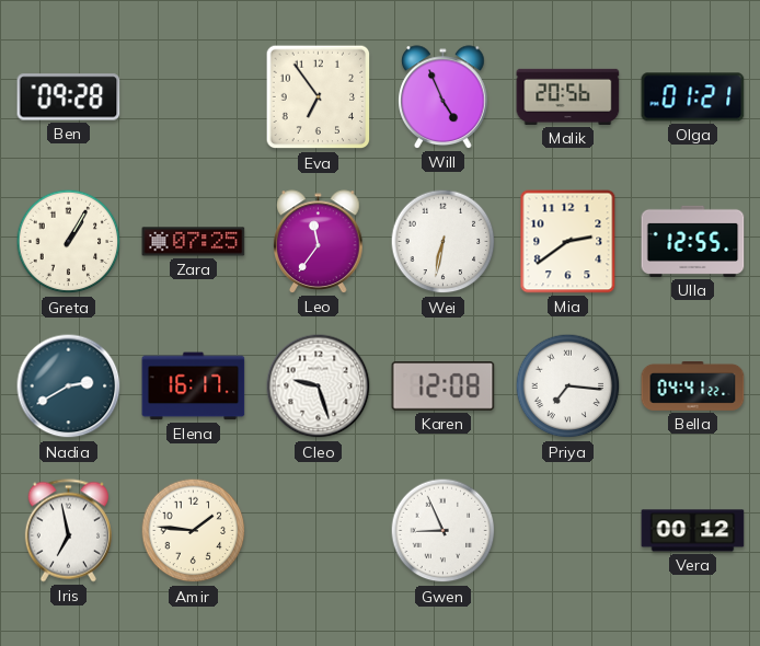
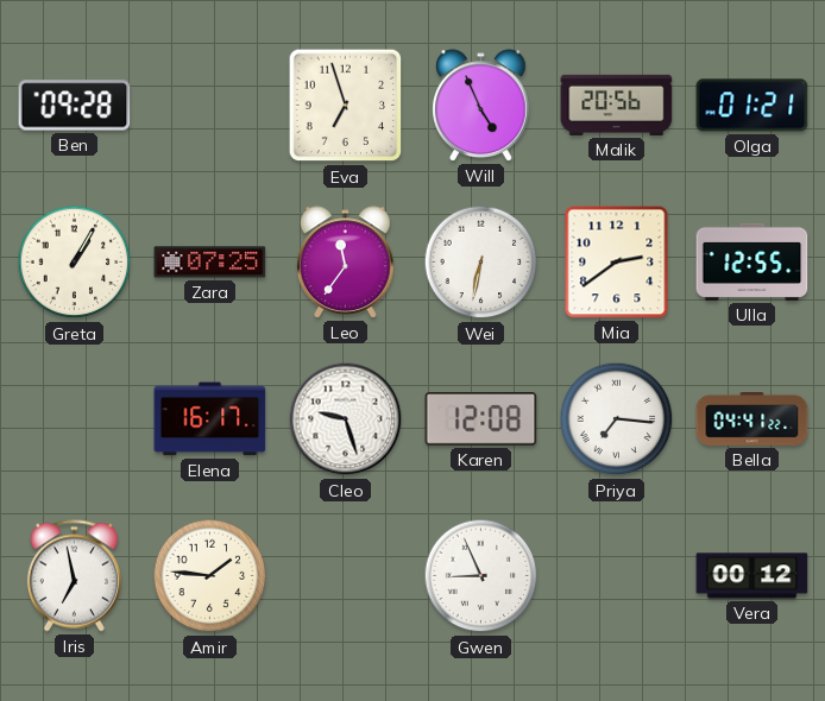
Eva: 6:54 -> 6:57
Nadia: 2:40 -> none
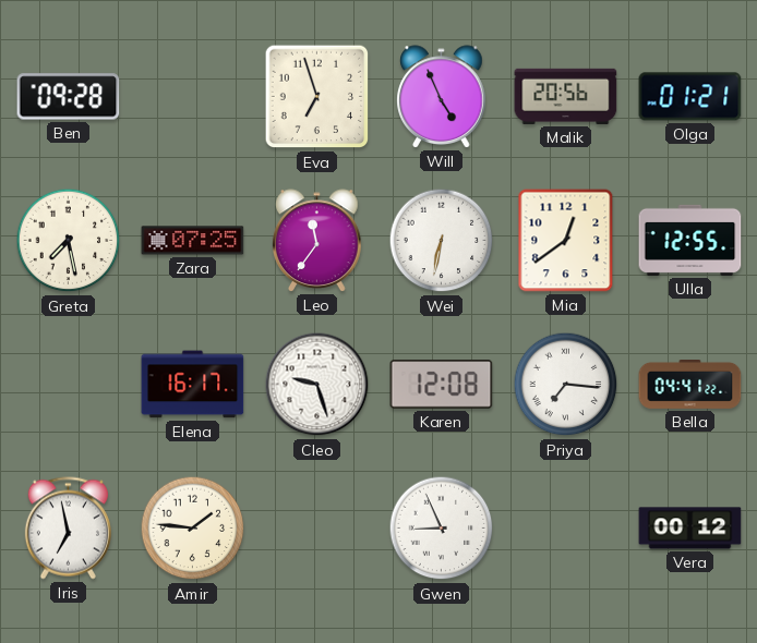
Greta: 1:05 -> 7:28
Mia: 2:39 -> 12:39
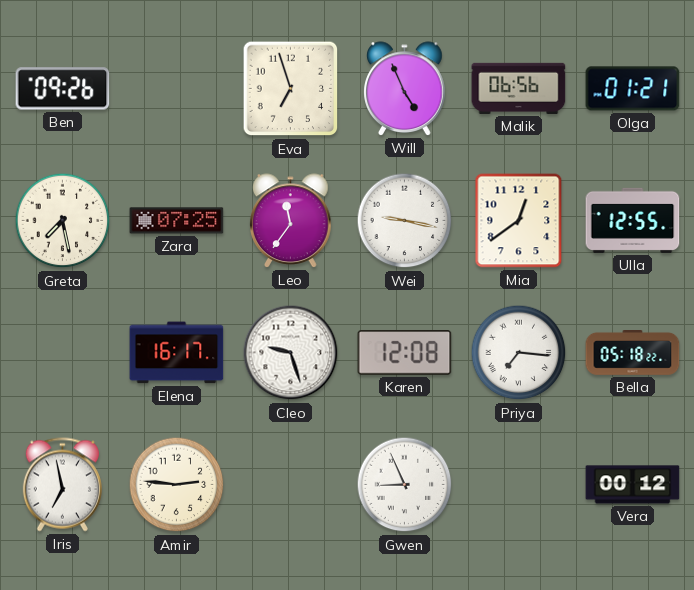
Ben: 09:28 -> 09:26
Malik: 20:56 -> 06:56
Wei: 6:32 -> 9:17
Bella: 04:41 -> 05:18
Amir: 1:46 -> 2:46
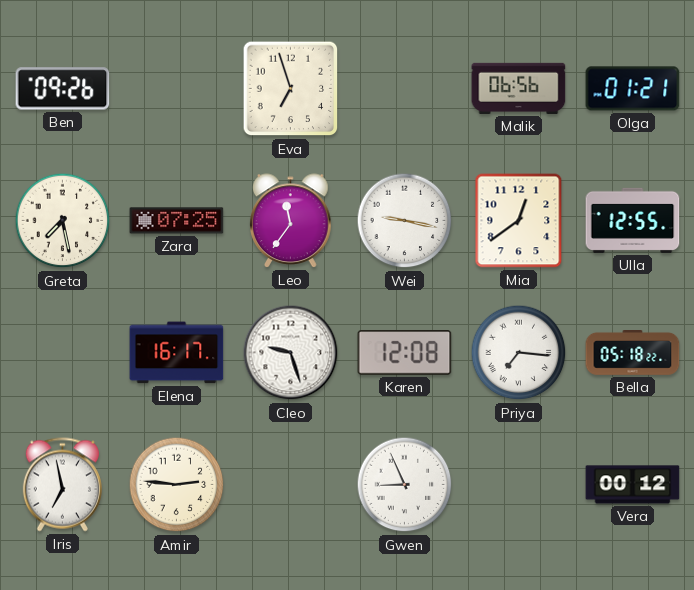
Will: 4:56 -> none
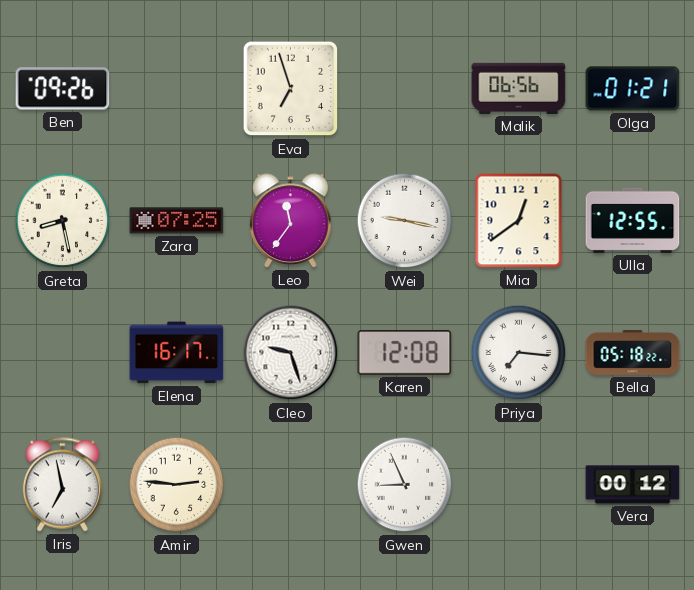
Greta: 7:28 -> 8:28
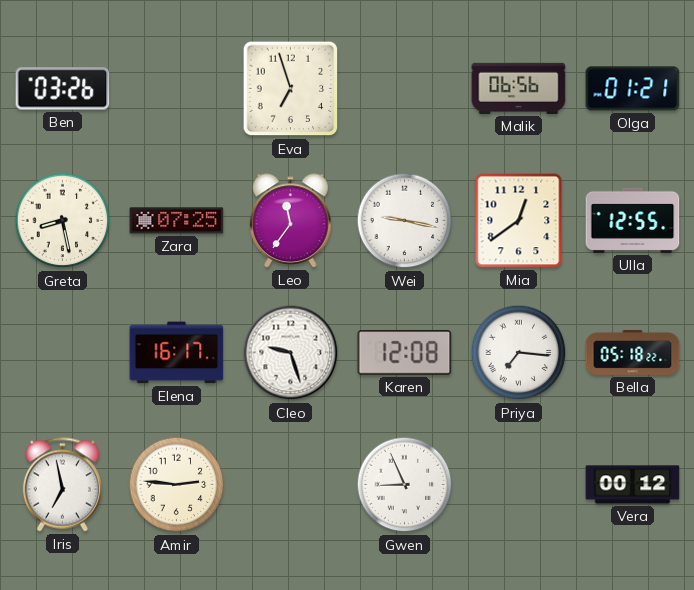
Ben: 09:26 -> 03:26
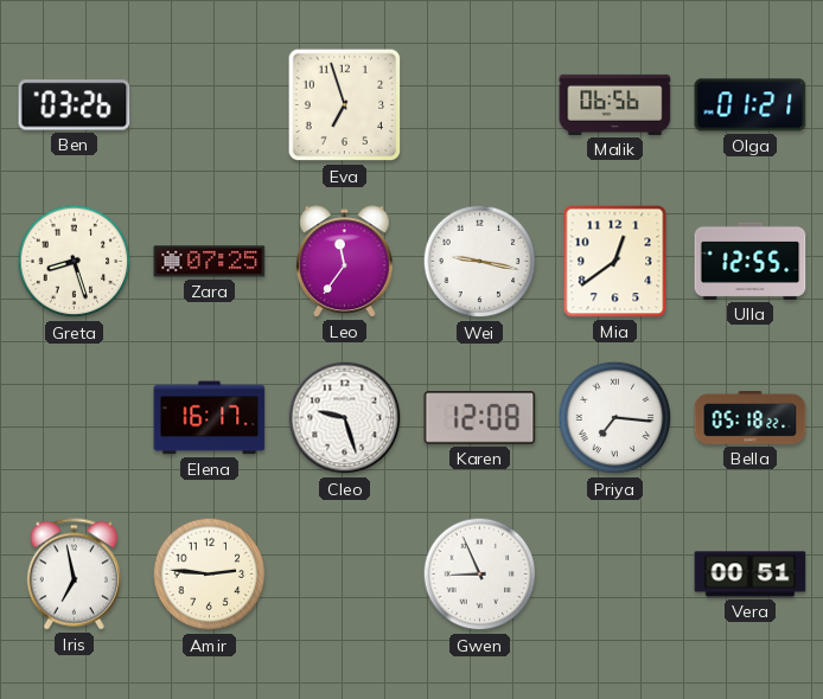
Greta: 8:28 -> 8:27
Vera: 00:12 -> 00:51
